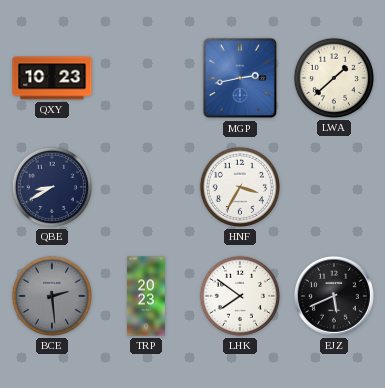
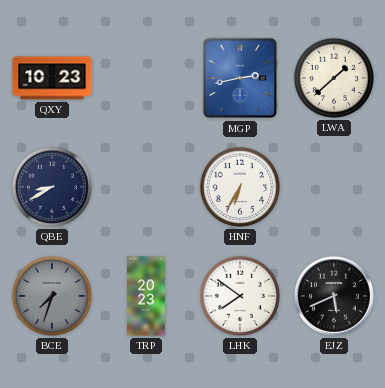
HNF: 3:35 -> 6:35
BCE: 2:29 -> 7:33
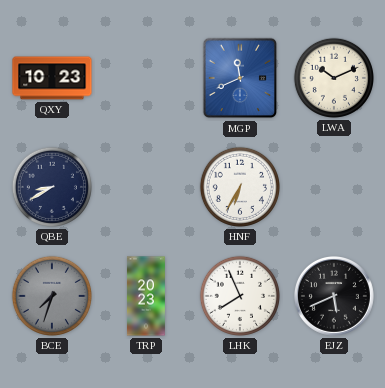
MGP: 2:43 -> 11:41
LWA: 1:38 -> 10:11
LHK: 7:51 -> 7:56
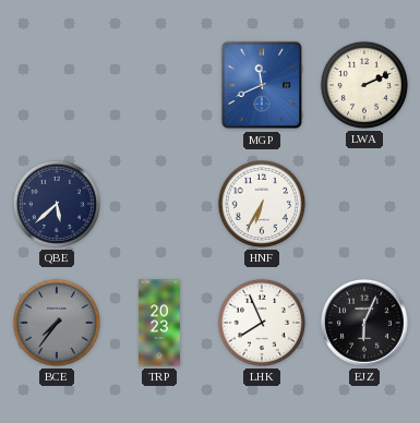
QXY: 10:23 -> none
LWA: 10:11 -> 2:11
QBE: 8:40 -> 5:38
BCE: 7:33 -> 7:36
EJZ: 5:41 -> 6:04
